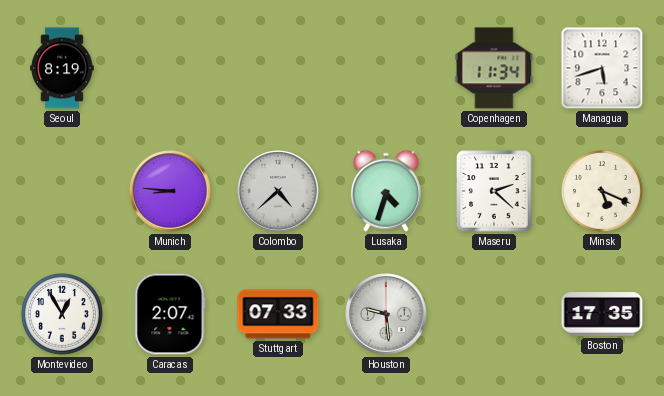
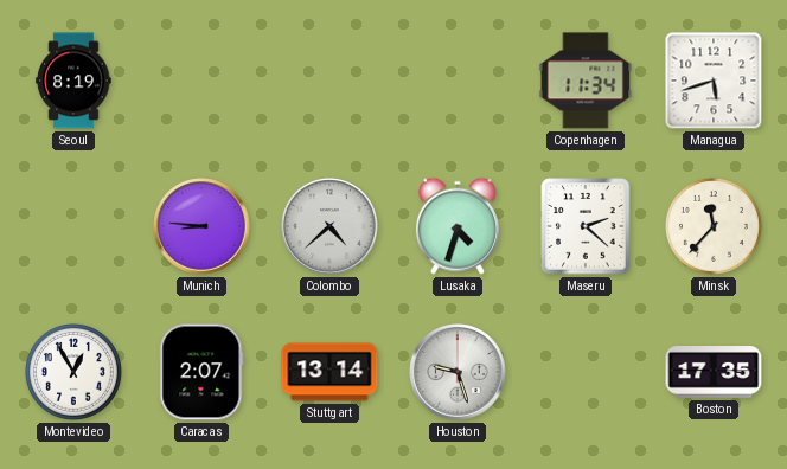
Minsk: 5:19 -> 11:37
Stuttgart: 07:33 -> 13:14
Houston: 9:29 -> 9:27
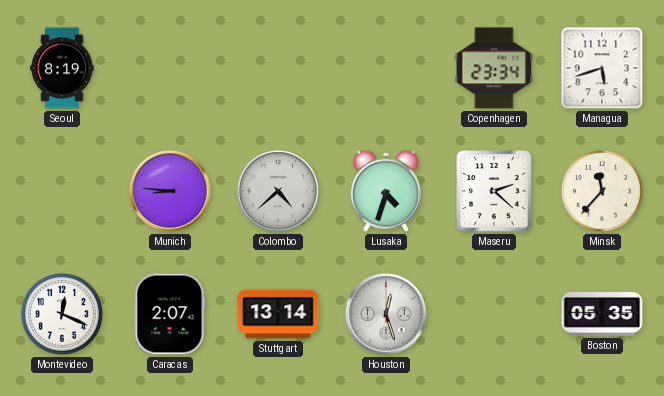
Copenhagen: 11:34 -> 23:34
Montevideo: 12:55 -> 12:19
Houston: 9:27 -> 12:27
Boston: 17:35 -> 05:35
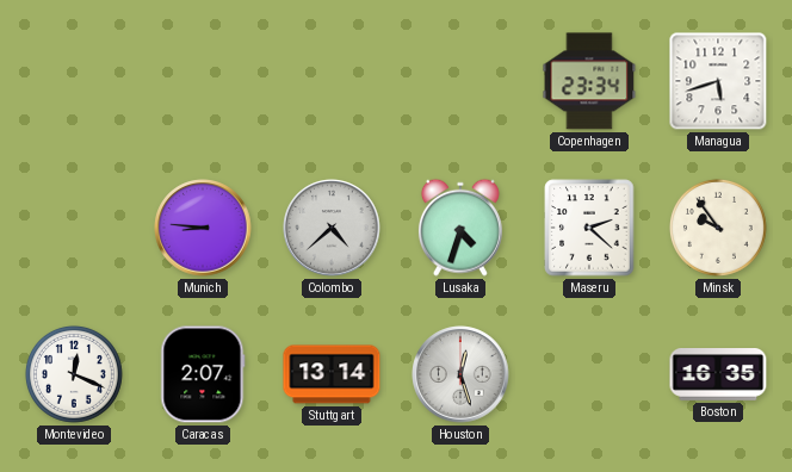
Seoul: 8:19 -> none
Minsk: 11:37 -> 9:54
Boston: 05:35 -> 16:35
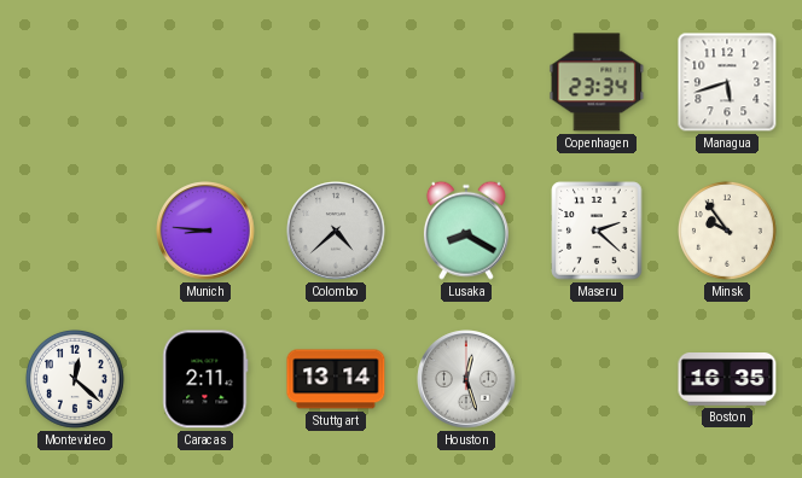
Lusaka: 4:33 -> 8:20
Montevideo: 12:19 -> 12:22
Caracas: 2:07 -> 2:11
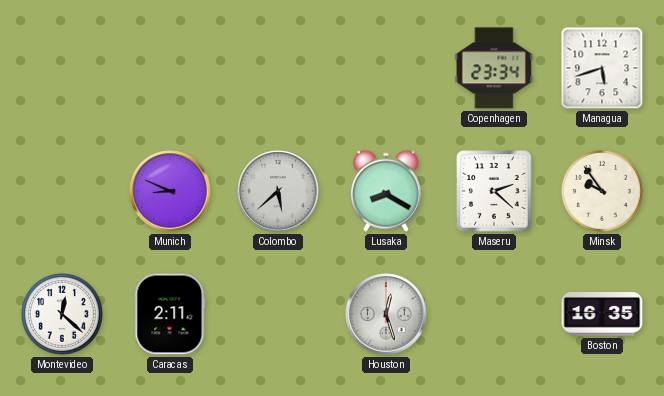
Munich: 8:46 -> 8:49
Colombo: 4:38 -> 5:38
Stuttgart: 13:14 -> none
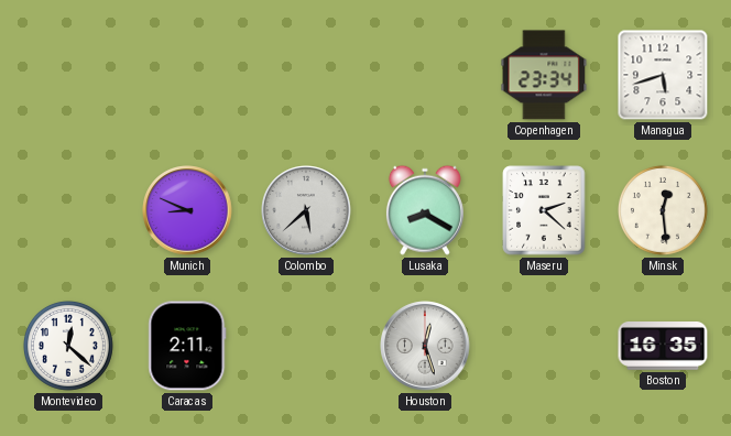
Minsk: 9:54 -> 12:29
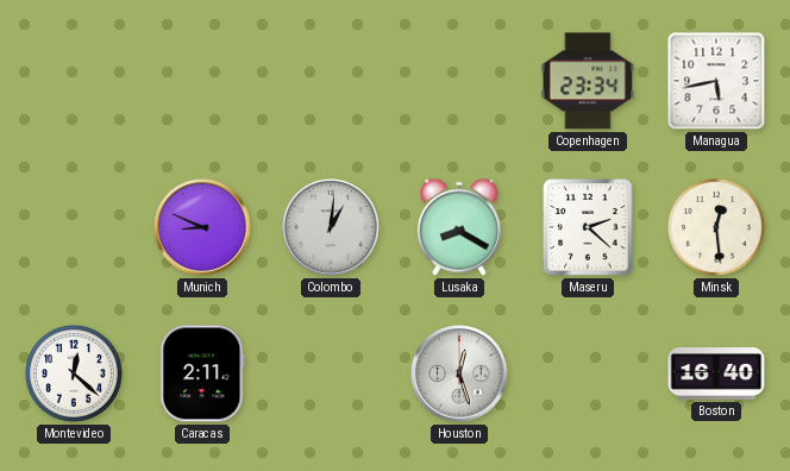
Managua: 5:42 -> 5:43
Colombo: 5:38 -> 1:01
Boston: 16:35 -> 16:40
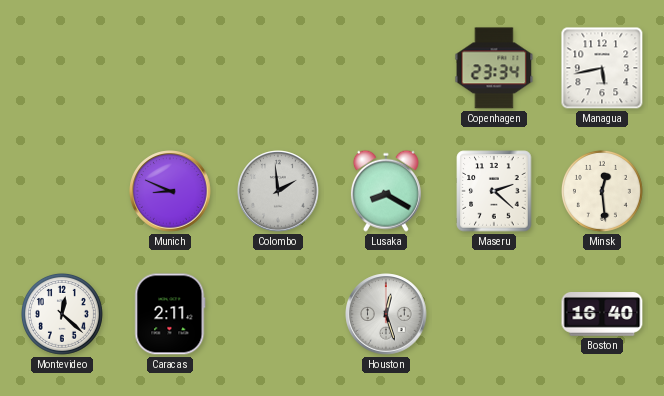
Colombo: 1:01 -> 1:59
